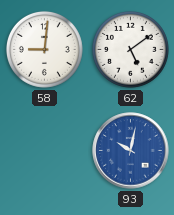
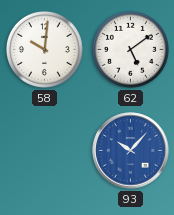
58: 9:01 -> 10:01
93: 10:02 -> 10:07
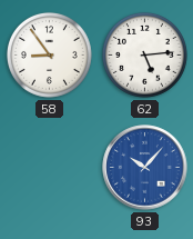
58: 10:01 -> 8:54
62: 5:09 -> 5:14
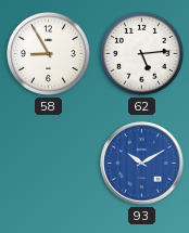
58: 8:54 -> 8:55
93: 10:07 -> 10:10
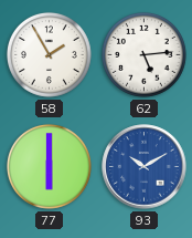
58: 8:55 -> 1:55
77: none -> 6:00
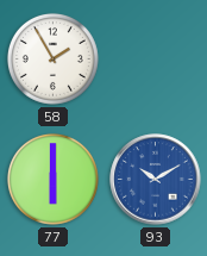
62: 5:14 -> none
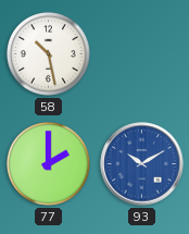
58: 1:55 -> 10:28
77: 6:00 -> 2:00
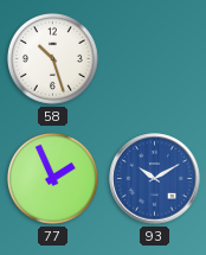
58: 10:28 -> 10:27
77: 2:00 -> 1:56
